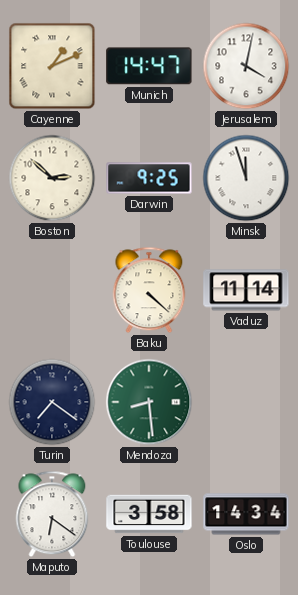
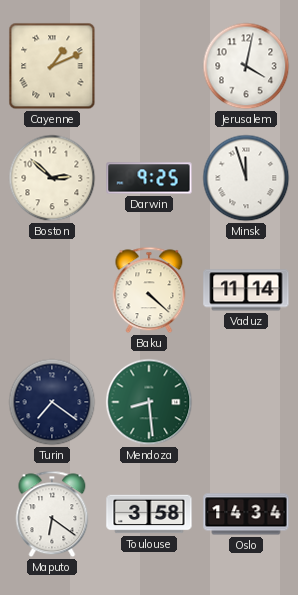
Munich: 14:47 -> none
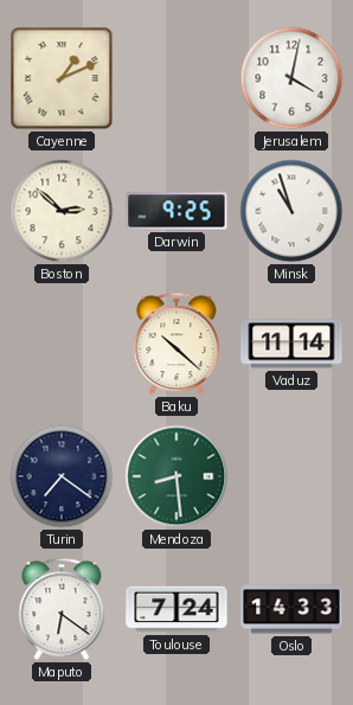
Minsk: 11:57 -> 10:57
Baku: 4:22 -> 10:22
Toulouse: 3:58 -> 7:24
Oslo: 14:34 -> 14:33
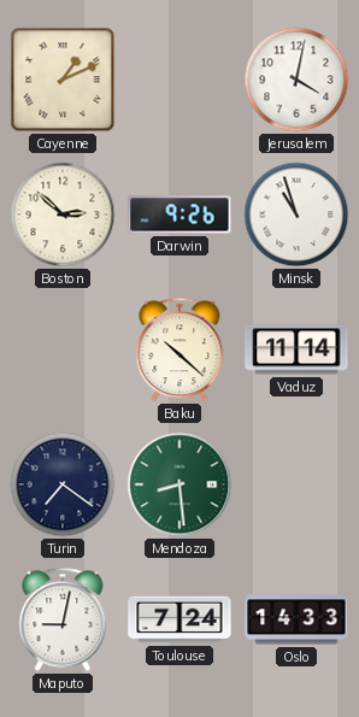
Darwin: 9:25 -> 9:26
Maputo: 6:21 -> 9:02
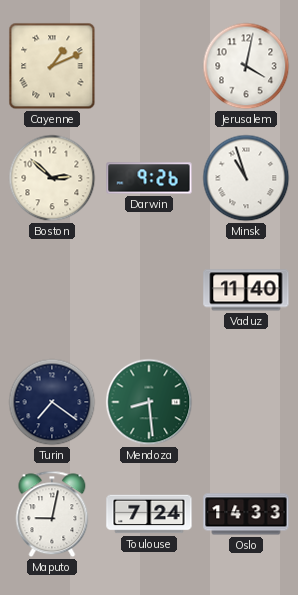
Baku: 10:22 -> none
Vaduz: 11:14 -> 11:40
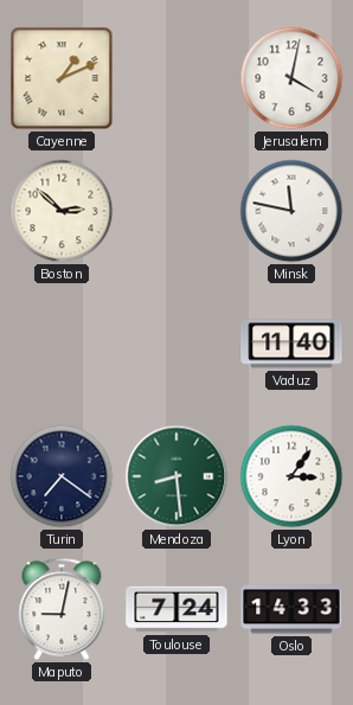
Darwin: 9:26 -> none
Minsk: 10:57 -> 11:47
Lyon: none -> 3:06
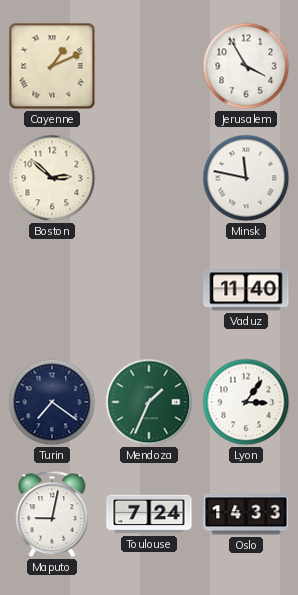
Jerusalem: 4:02 -> 3:55
Mendoza: 8:29 -> 1:34
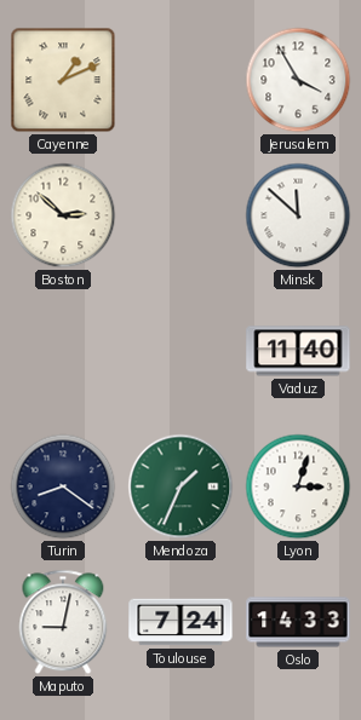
Minsk: 11:47 -> 11:52
Turin: 7:21 -> 8:21
Lyon: 3:06 -> 3:03
